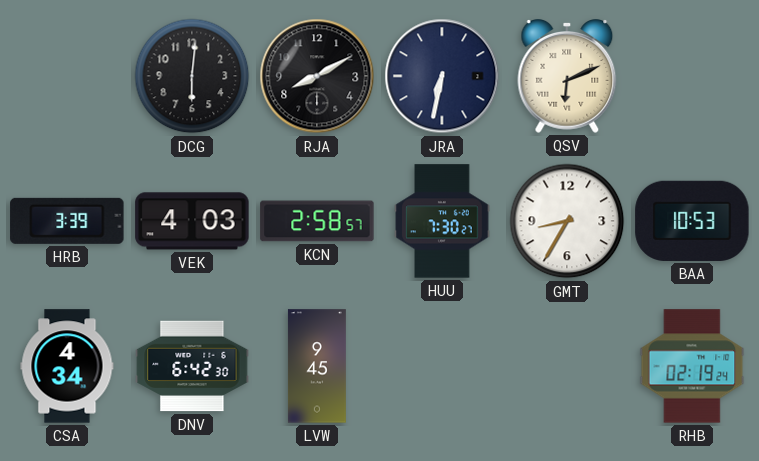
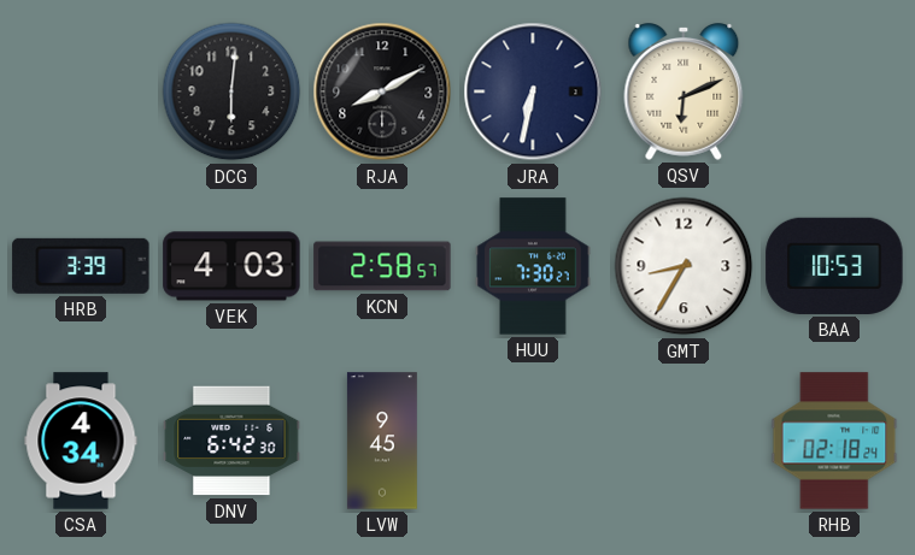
RHB: 02:19 -> 02:18
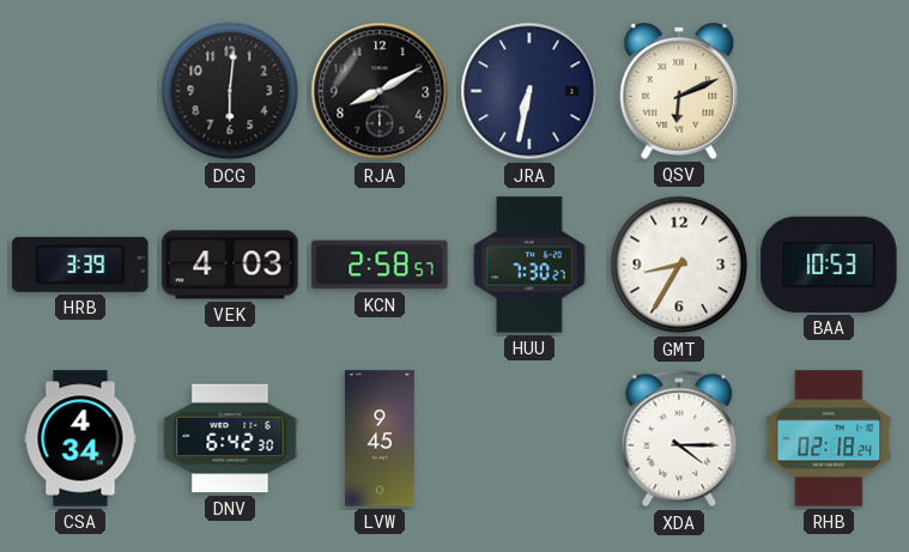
XDA: none -> 4:15
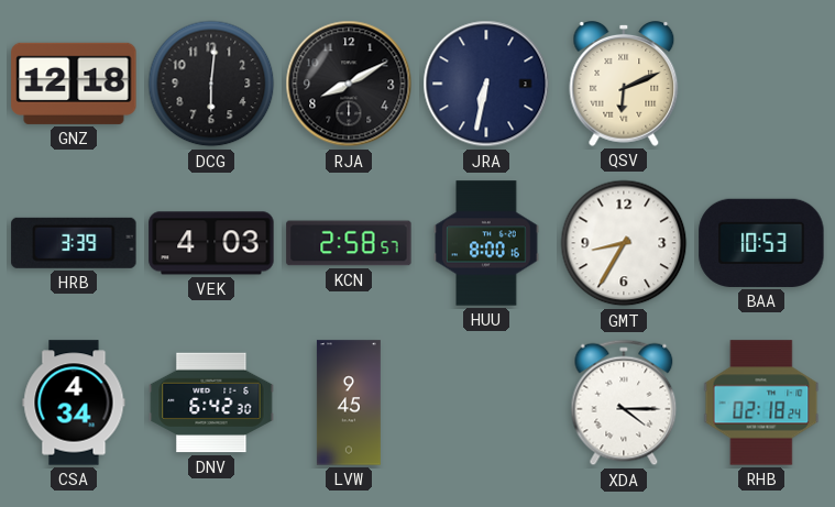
GNZ: none -> 12:18
HUU: 7:30 -> 8:00
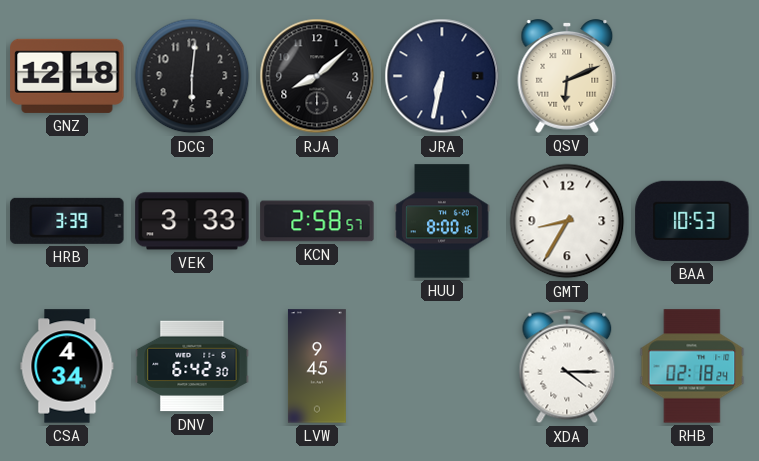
RJA: 8:10 -> 8:08
VEK: 4:03 -> 3:33
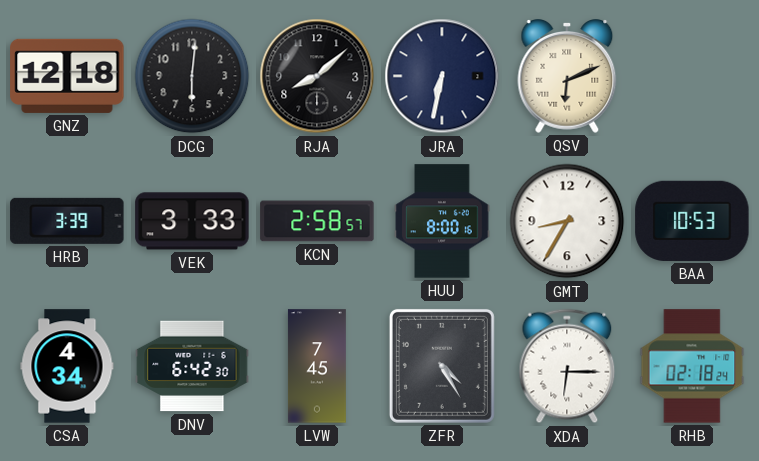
LVW: 9:45 -> 7:45
ZFR: none -> 4:25
XDA: 4:15 -> 6:15
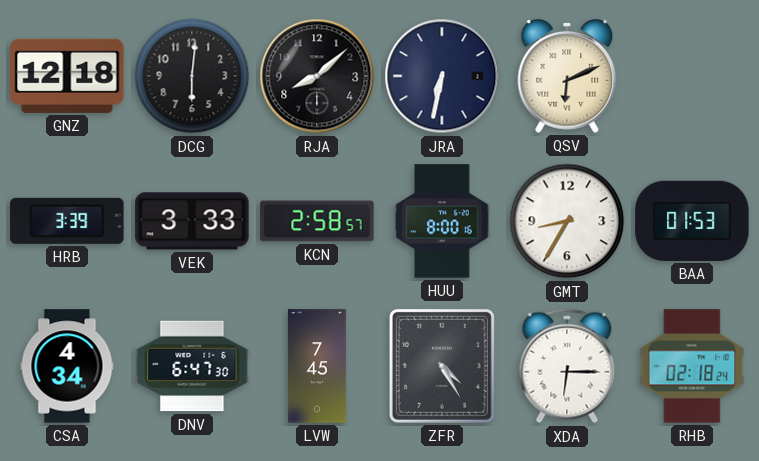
BAA: 10:53 -> 01:53
DNV: 6:42 -> 6:47
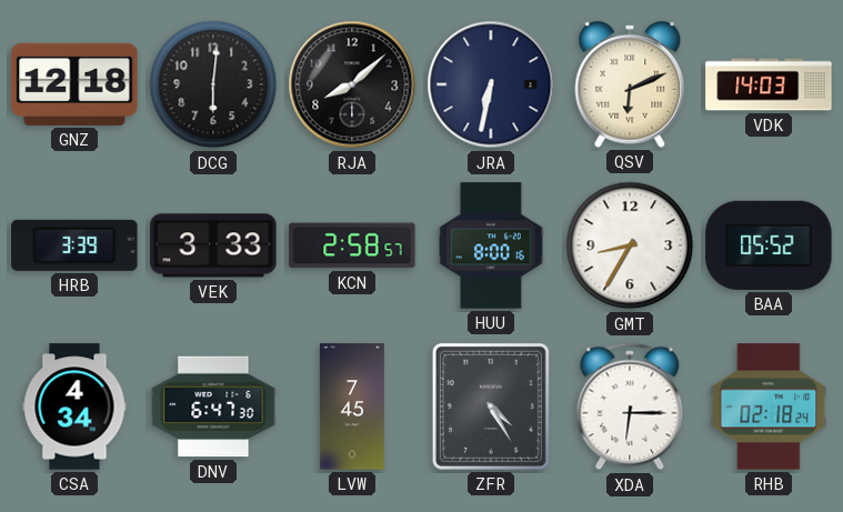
VDK: none -> 14:03
BAA: 01:53 -> 05:52
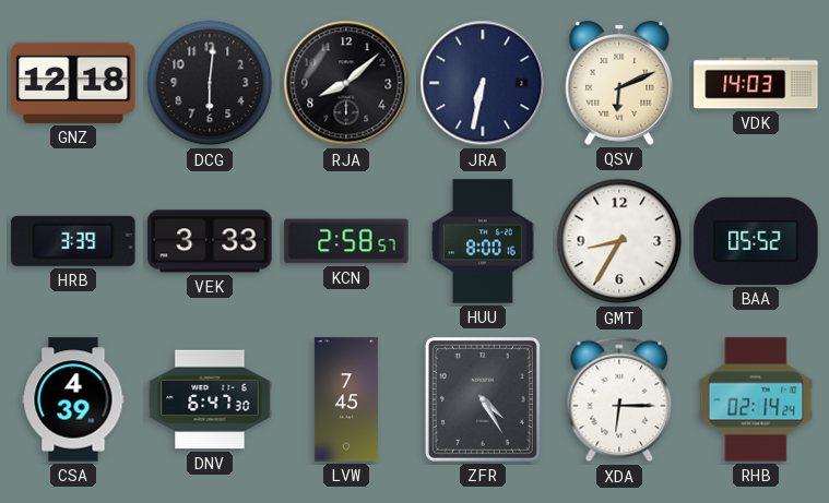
CSA: 4:34 -> 4:39
RHB: 02:18 -> 02:14
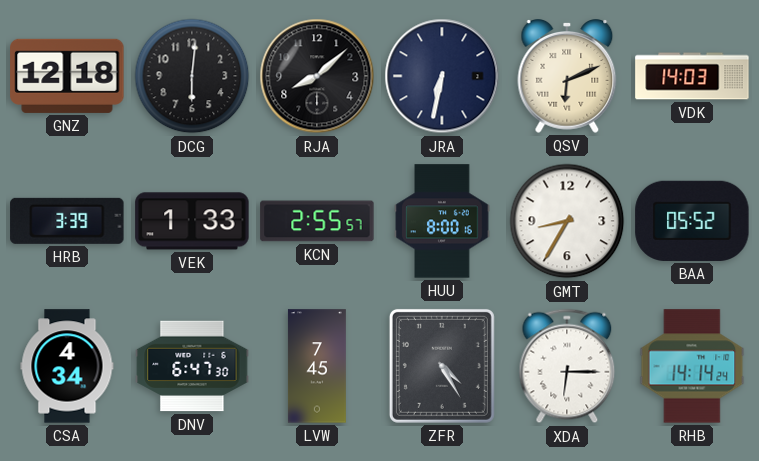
VEK: 3:33 -> 1:33
KCN: 2:58 -> 2:55
CSA: 4:39 -> 4:34
RHB: 02:14 -> 14:14
